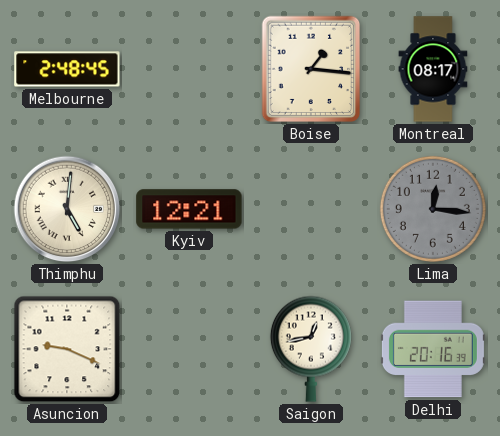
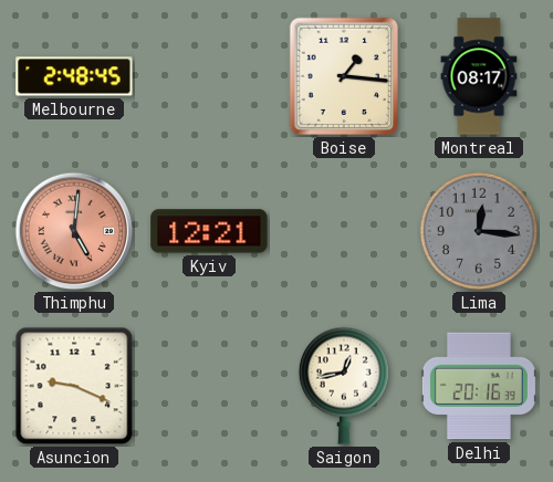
Thimphu dial: cream -> salmon
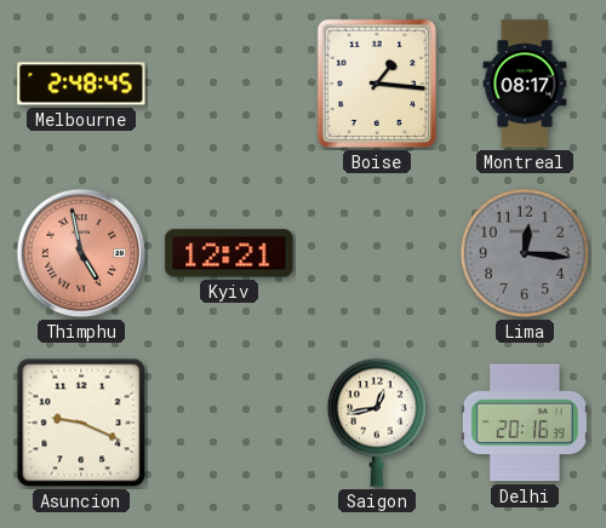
Thimphu: 5:01 -> 4:58
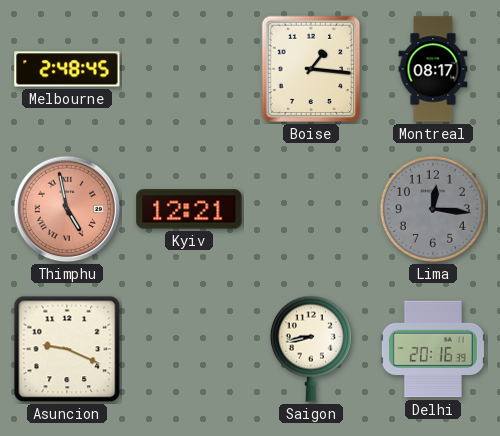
Saigon: 12:43 -> 8:43
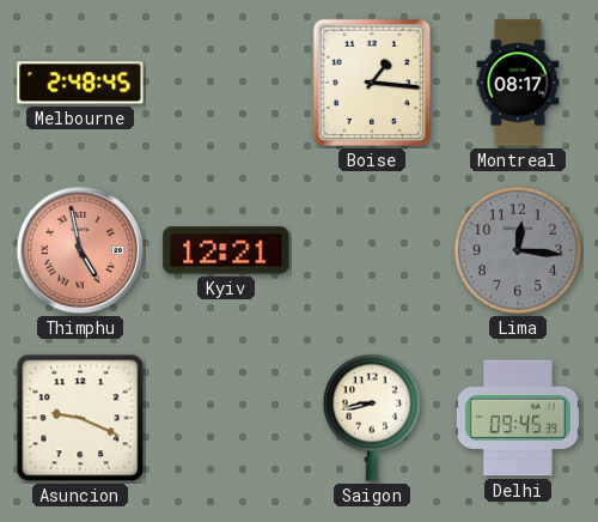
Delhi: 20:16 -> 09:45
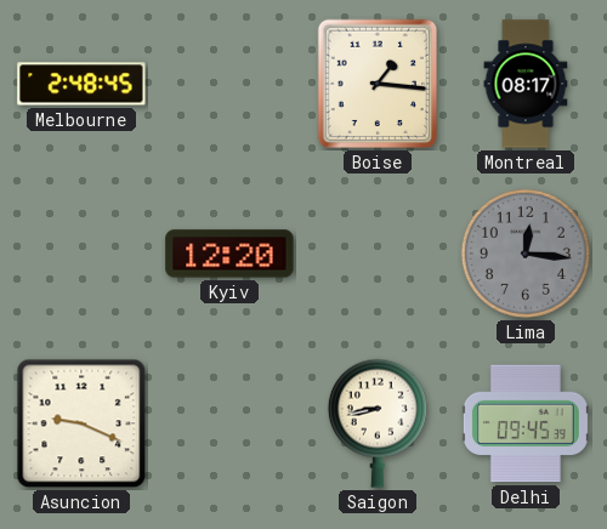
Thimphu: 4:58 -> none
Kyiv: 12:21 -> 12:20
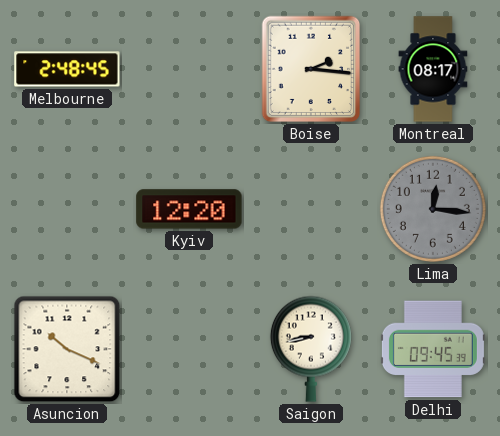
Boise: 1:16 -> 2:16
Asuncion: 9:19 -> 10:19
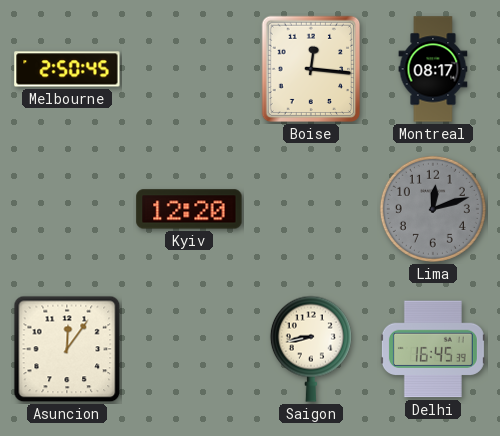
Melbourne: 2:48 -> 2:50
Boise: 2:16 -> 12:16
Lima: 12:16 -> 12:12
Asuncion: 10:19 -> 12:06
Delhi: 09:45 -> 16:45
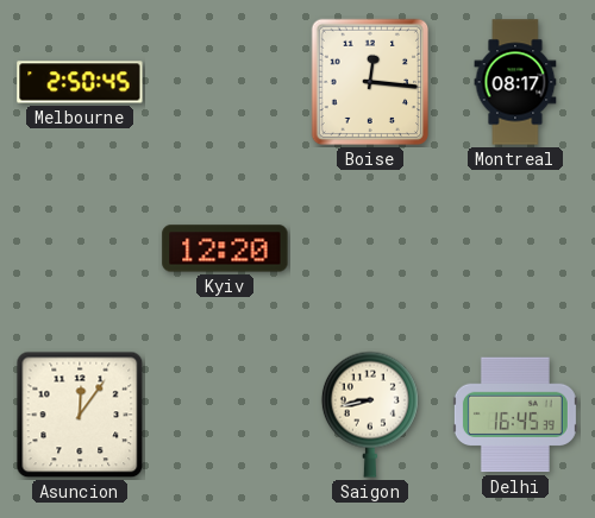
Lima: 12:12 -> none
